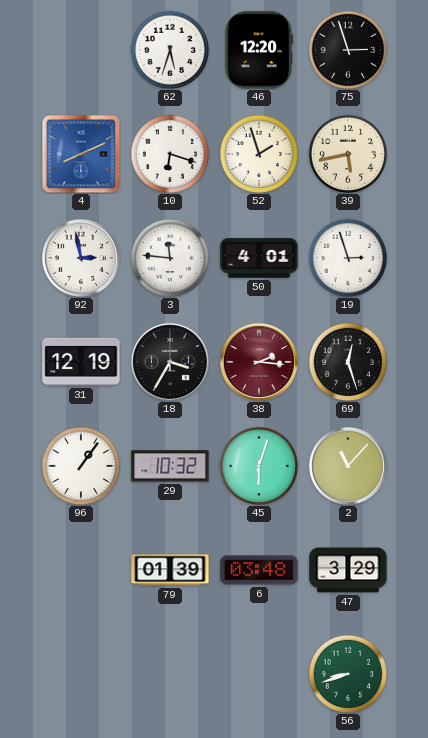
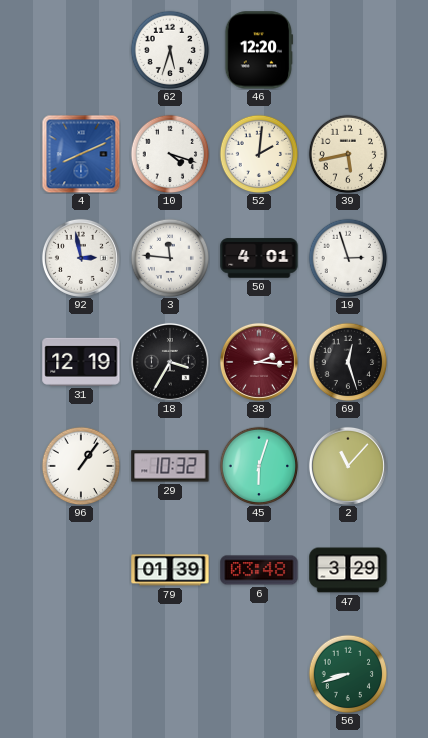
75: 2:57 -> none
10: 6:18 -> 4:18
52: 1:57 -> 2:01
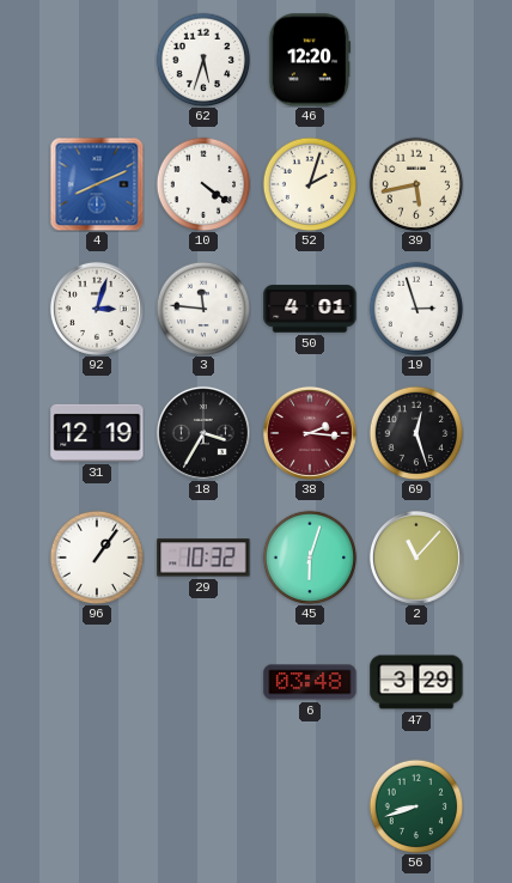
10: 4:18 -> 4:21
52: 2:01 -> 2:03
92: 2:58 -> 3:03
79: 01:39 -> none
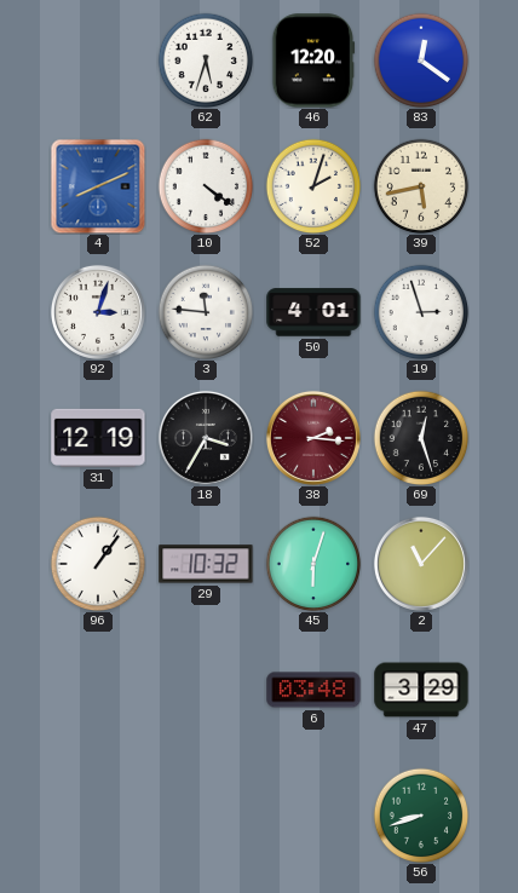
83: none -> 12:21
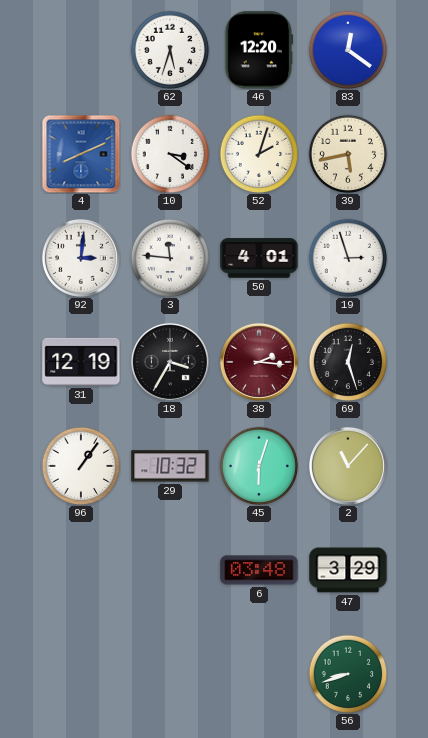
10: 4:21 -> 3:21
92: 3:03 -> 3:01
